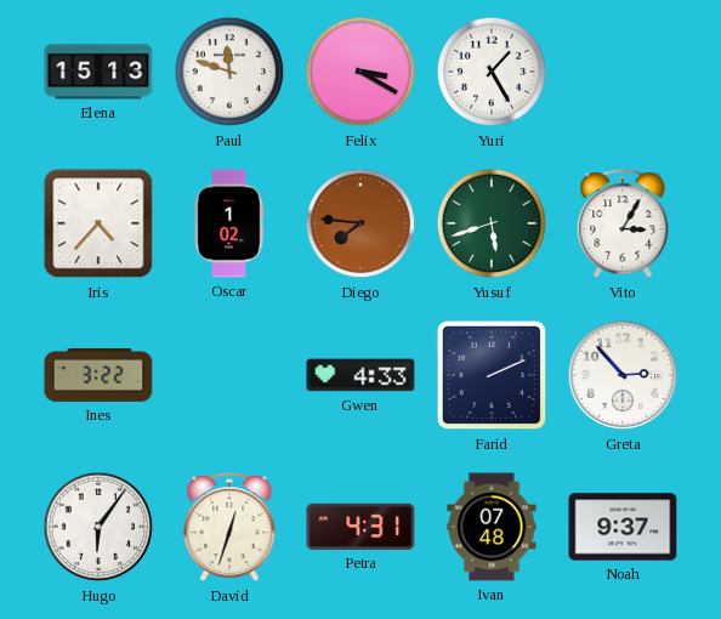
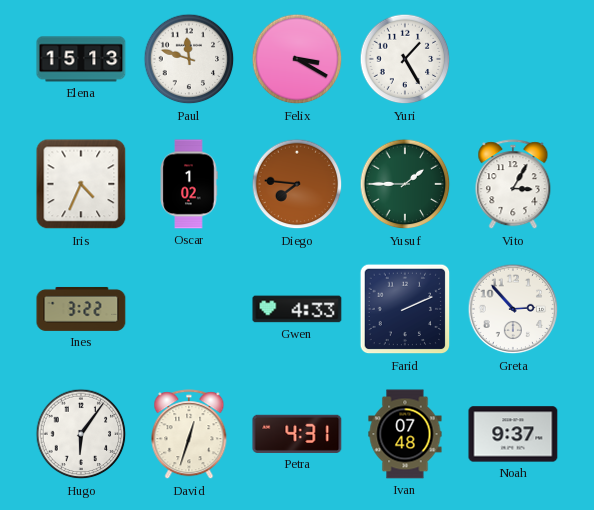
Iris: 4:37 -> 4:34
Yusuf: 5:42 -> 1:45
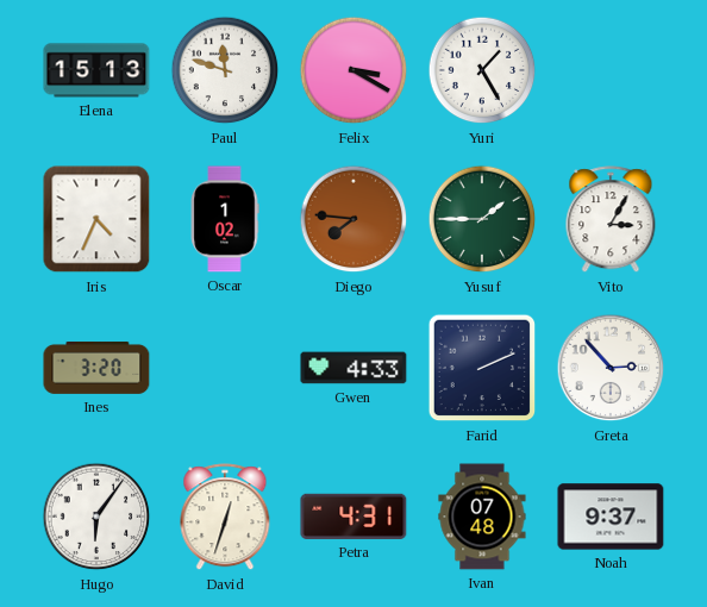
Ines: 3:22 -> 3:20
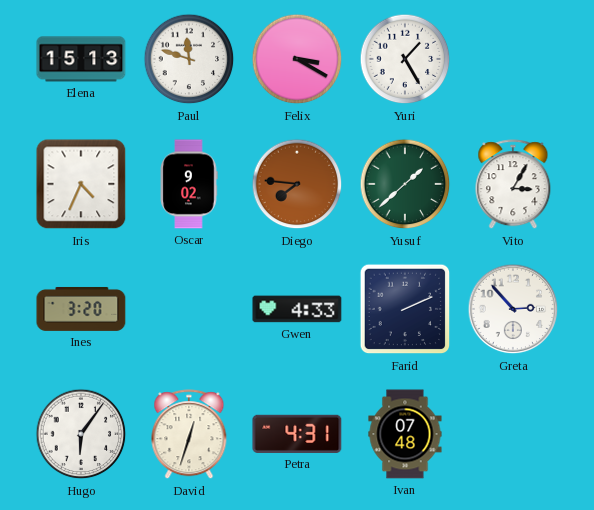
Oscar: 1:02 -> 9:02
Yusuf: 1:45 -> 1:38
Noah: 9:37 -> none
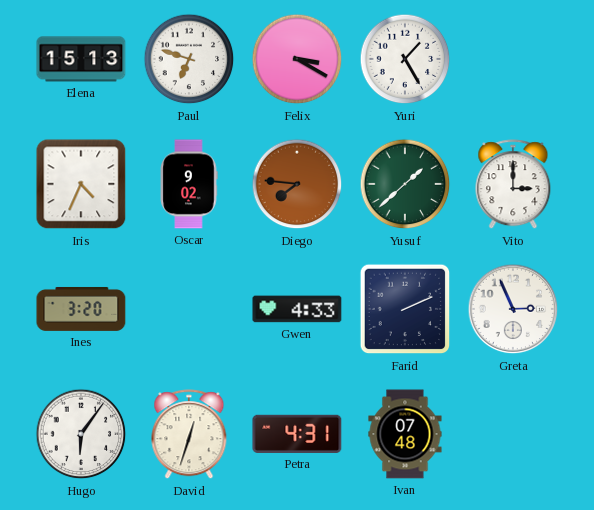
Paul: 11:48 -> 6:48
Vito: 3:05 -> 3:00
Greta: 2:53 -> 2:56
